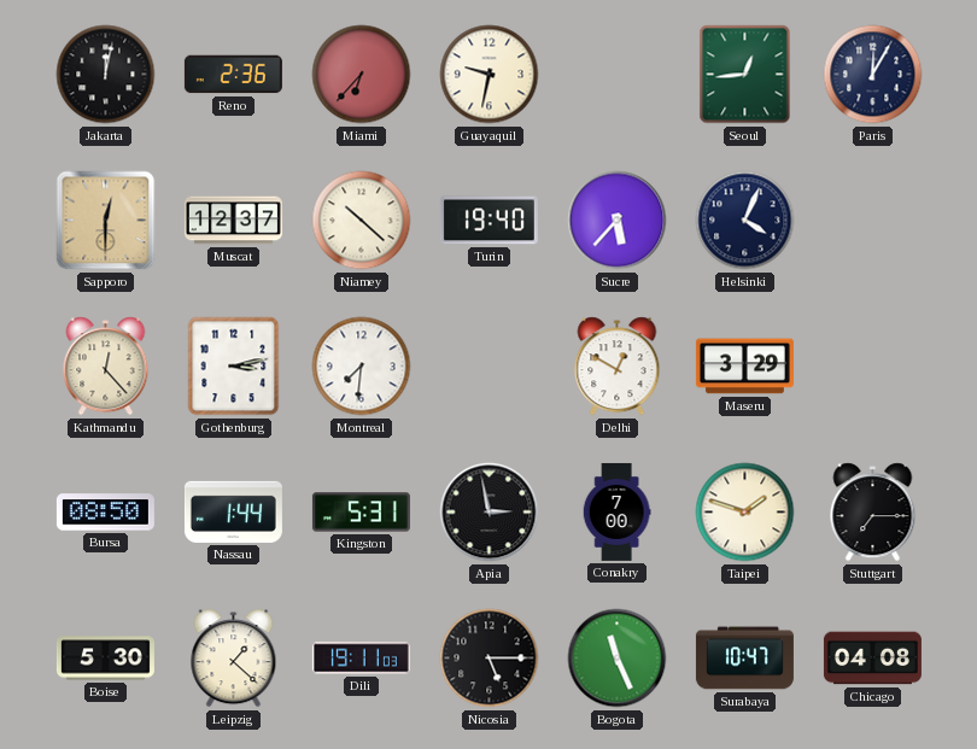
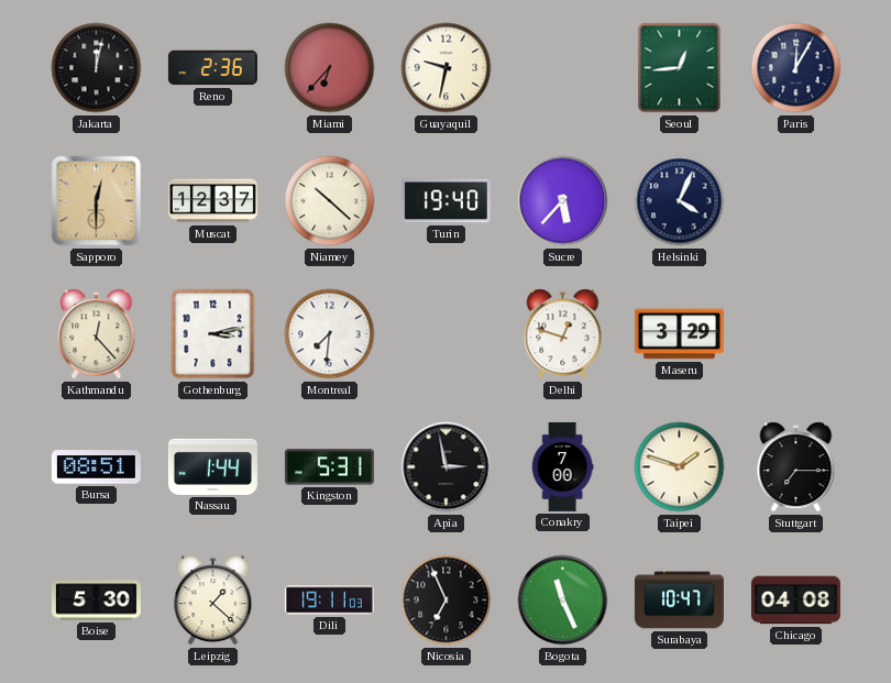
Delhi: 12:50 -> 12:48
Bursa: 08:50 -> 08:51
Nicosia: 5:15 -> 6:56
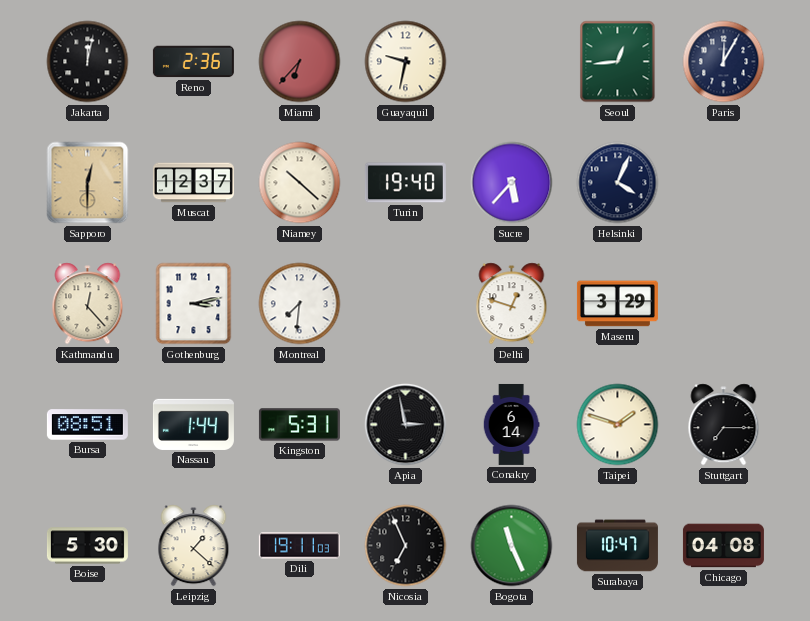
Conakry: 7:00 -> 6:14
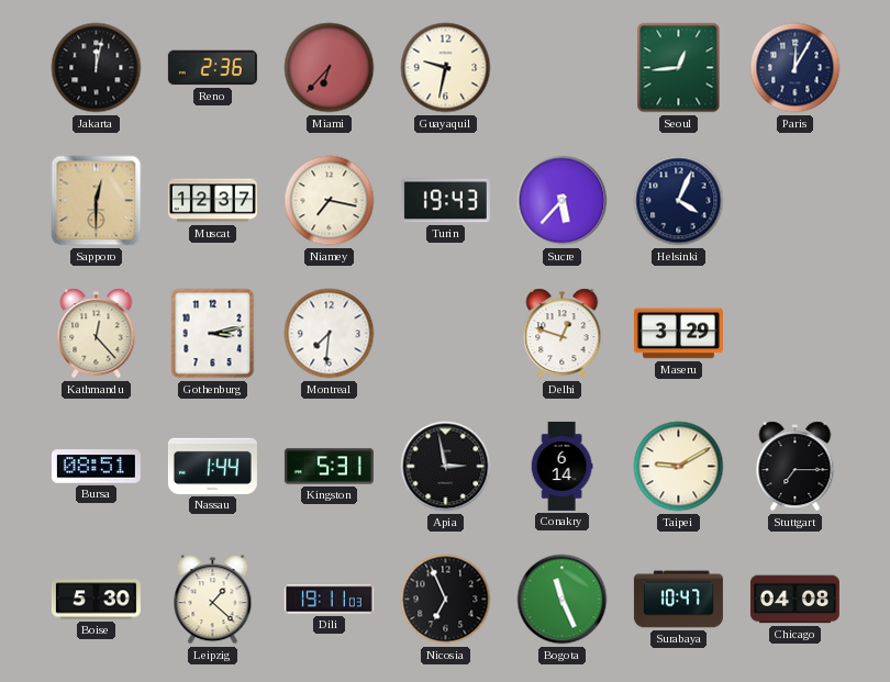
Niamey: 10:22 -> 7:17
Turin: 19:40 -> 19:43
Taipei: 1:48 -> 9:10
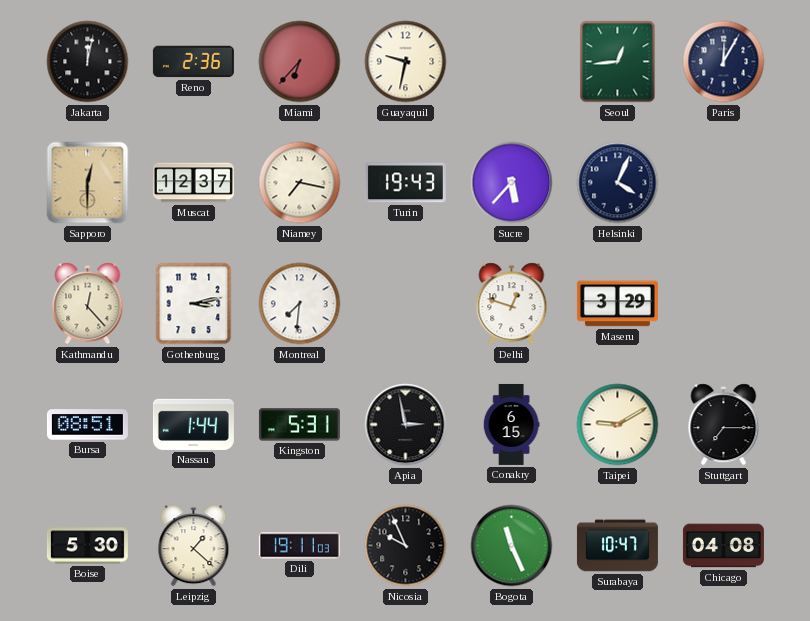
Conakry: 6:14 -> 6:15
Nicosia: 6:56 -> 9:56
